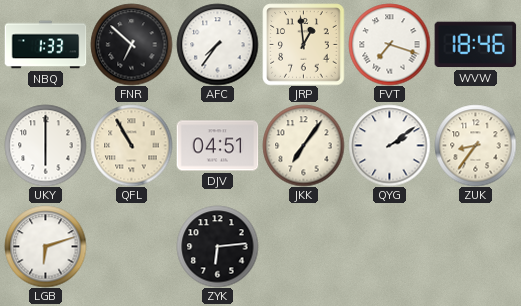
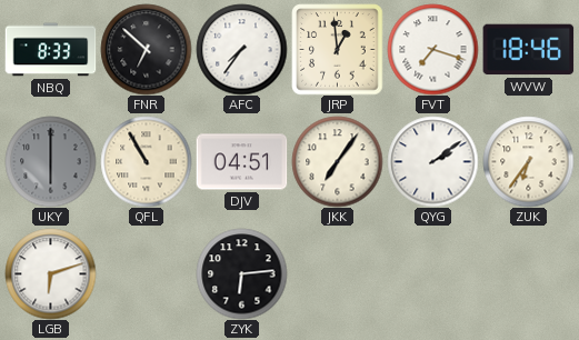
NBQ: 1:33 -> 8:33
UKY dial: white -> grey
ZUK: 8:36 -> 6:36
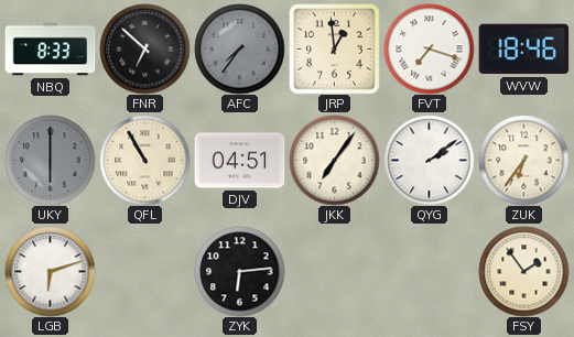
AFC dial: white -> grey
FSY: none -> 1:54
